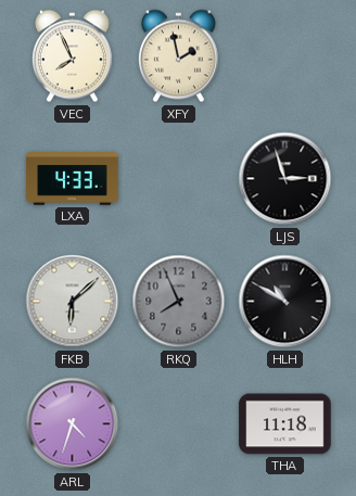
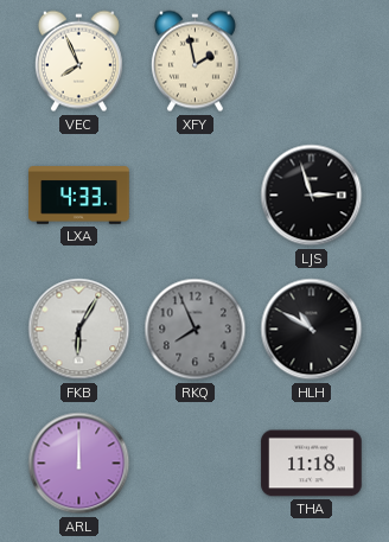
FKB: 6:08 -> 6:05
ARL: 4:33 -> 12:00
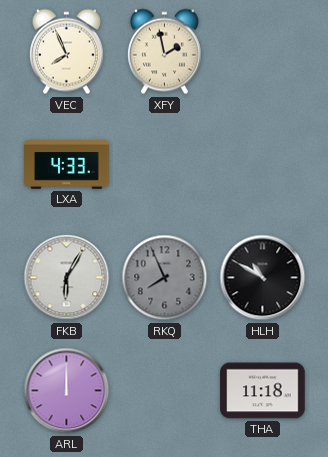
LJS: 2:57 -> none
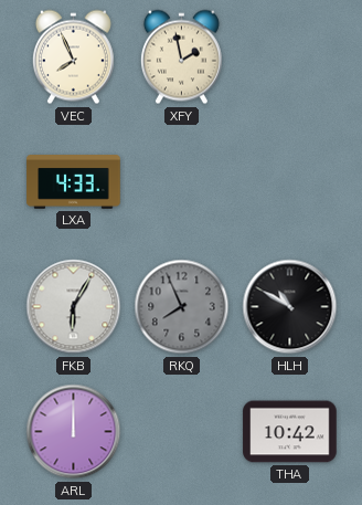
THA: 11:18 -> 10:42
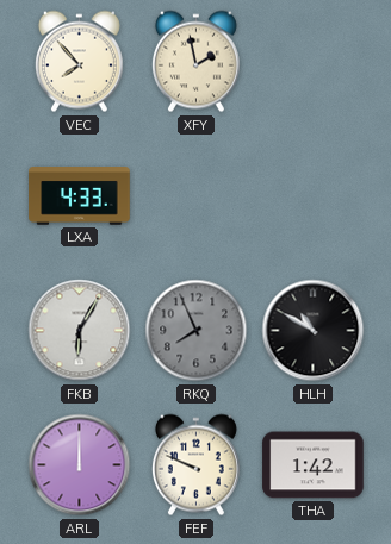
VEC: 7:56 -> 7:53
FEF: none -> 9:49
THA: 10:42 -> 1:42
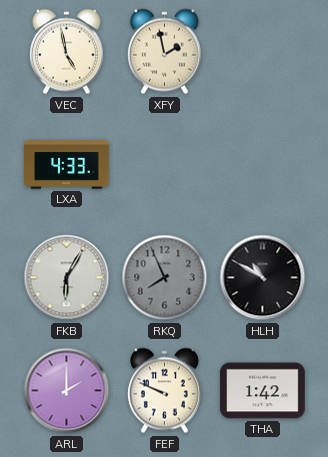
VEC: 7:53 -> 4:58
ARL: 12:00 -> 2:00
